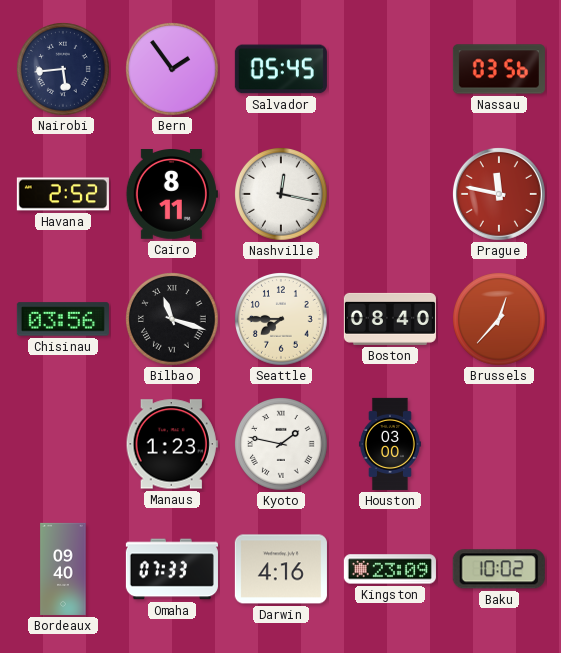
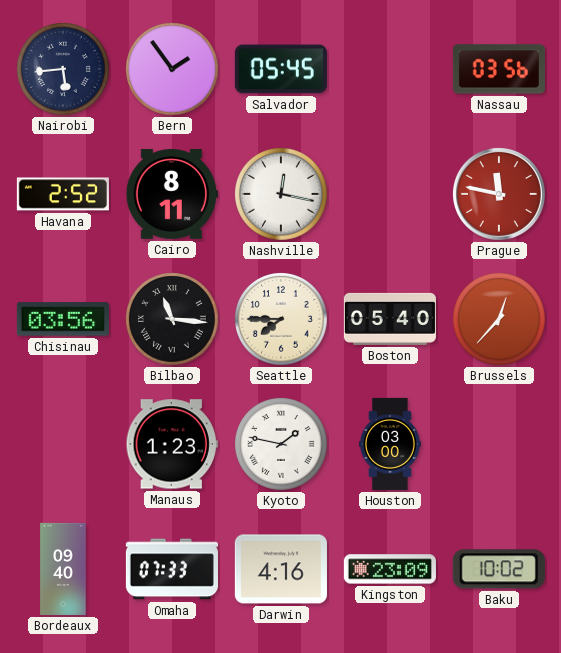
Bilbao: 11:18 -> 11:16
Boston: 08:40 -> 05:40
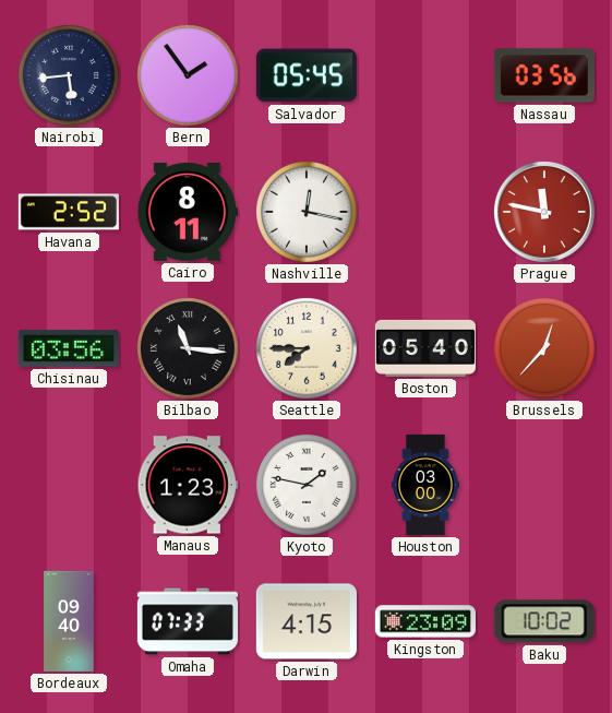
Darwin: 4:16 -> 4:15
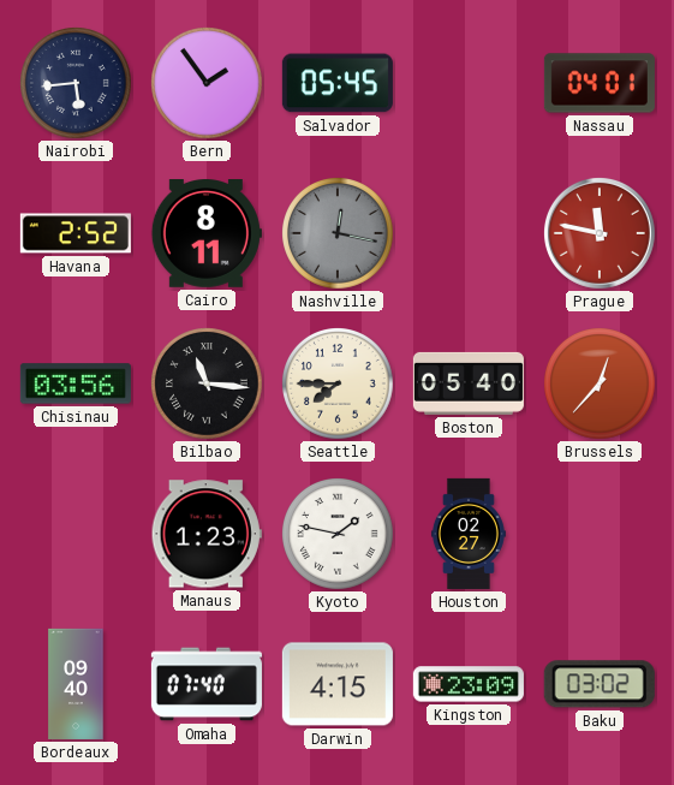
Nassau: 03:56 -> 04:01
Nashville dial: white -> grey
Houston: 03:00 -> 02:27
Omaha: 07:33 -> 07:40
Baku: 10:02 -> 03:02
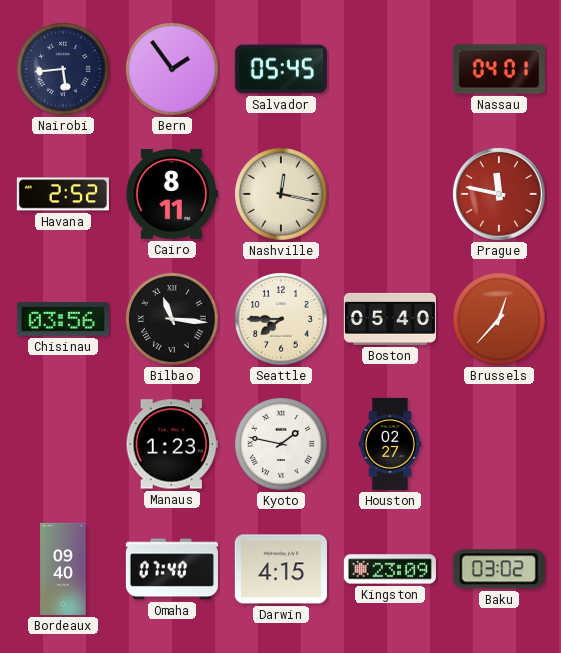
Nashville dial: grey -> cream
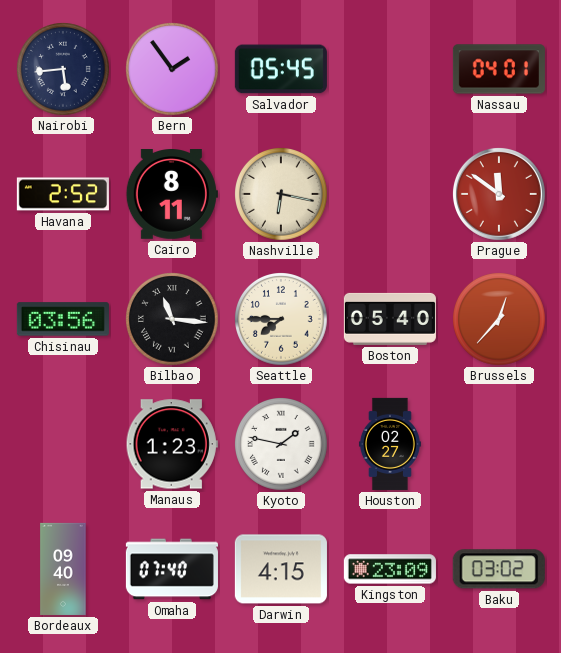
Nashville: 12:17 -> 6:17
Prague: 11:47 -> 11:51
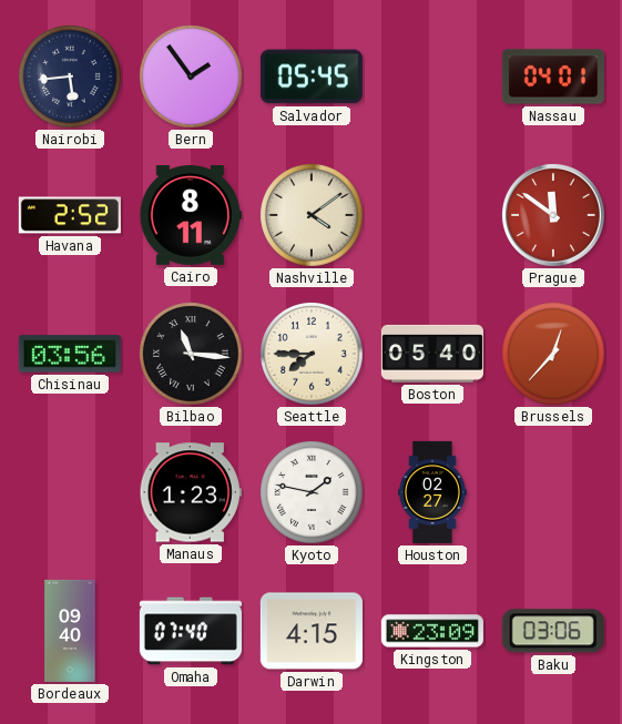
Nashville: 6:17 -> 4:09
Baku: 03:02 -> 03:06
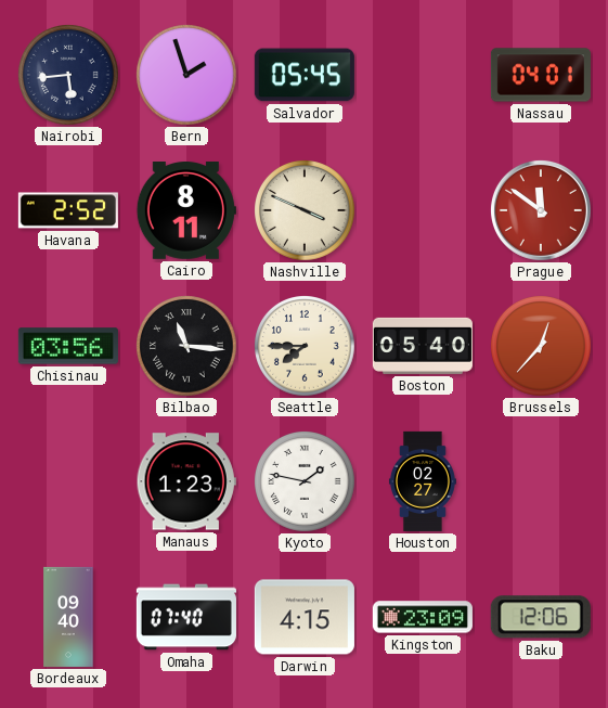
Bern: 1:54 -> 1:57
Nashville: 4:09 -> 3:49
Baku: 03:06 -> 12:06
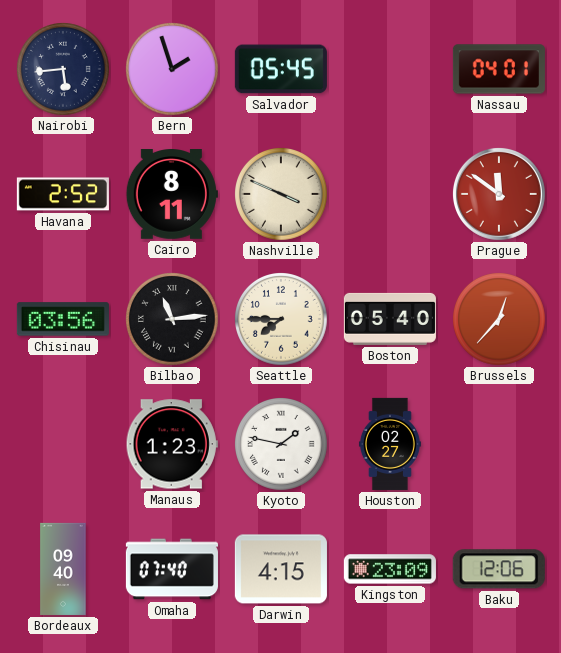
Bilbao: 11:16 -> 11:14
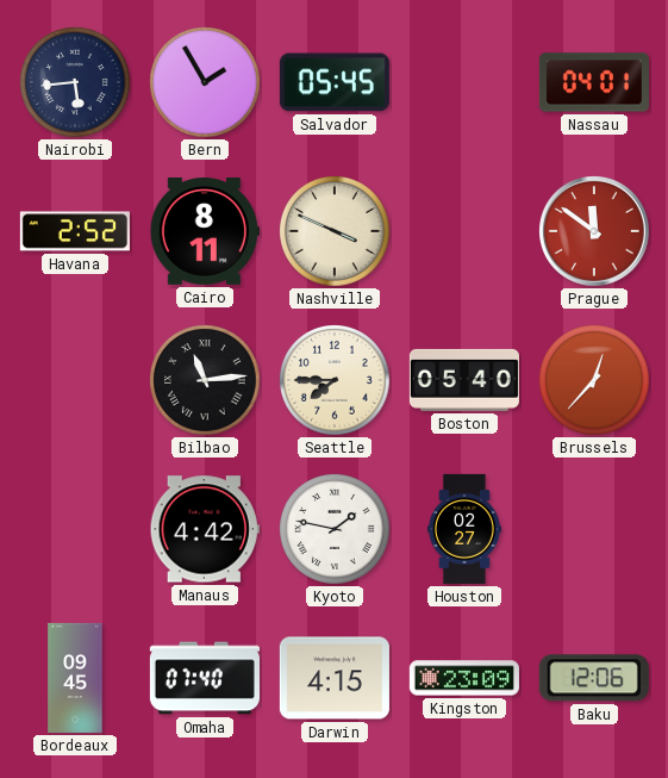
Bern: 1:57 -> 1:55
Chisinau: 03:56 -> none
Manaus: 1:23 -> 4:42
Bordeaux: 09:40 -> 09:45
